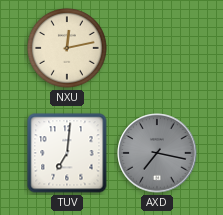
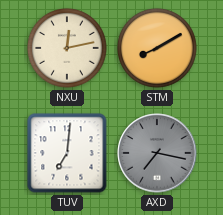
STM: none -> 8:10
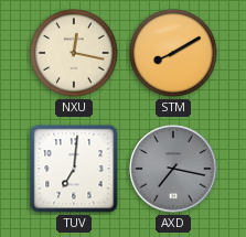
NXU: 12:13 -> 12:17
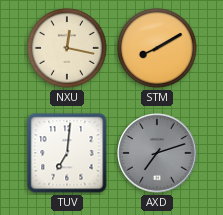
AXD: 7:17 -> 7:12
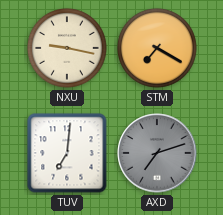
NXU: 12:17 -> 9:17
STM: 8:10 -> 7:20
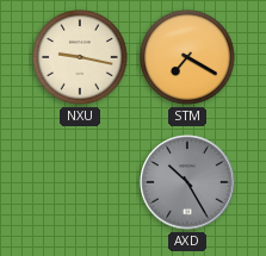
TUV: 7:01 -> none
AXD: 7:12 -> 10:25
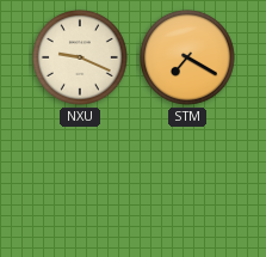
NXU: 9:17 -> 9:19
AXD: 10:25 -> none
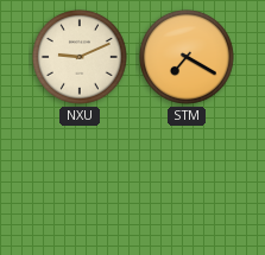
NXU: 9:19 -> 9:11
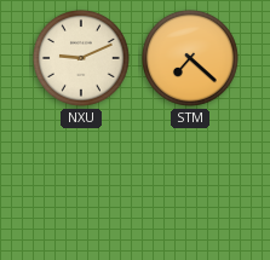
STM: 7:20 -> 7:22
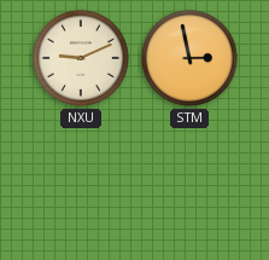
STM: 7:22 -> 2:58
